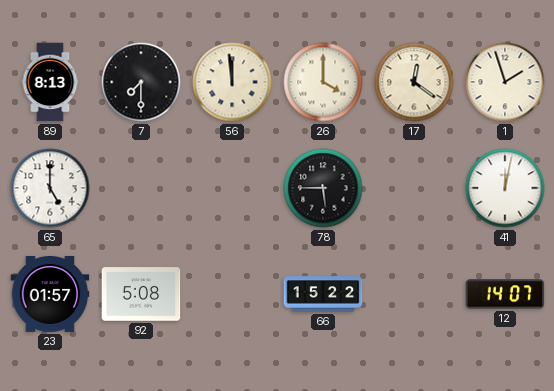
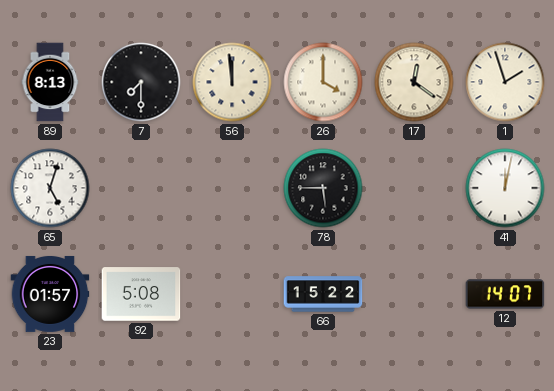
65: 5:00 -> 5:03
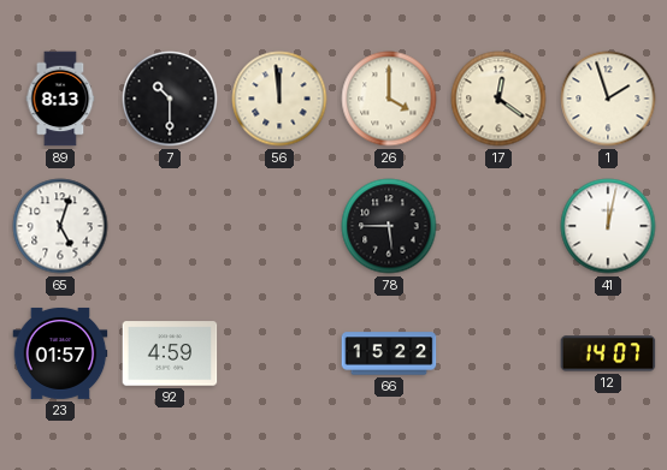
7: 7:30 -> 10:30
92: 5:08 -> 4:59
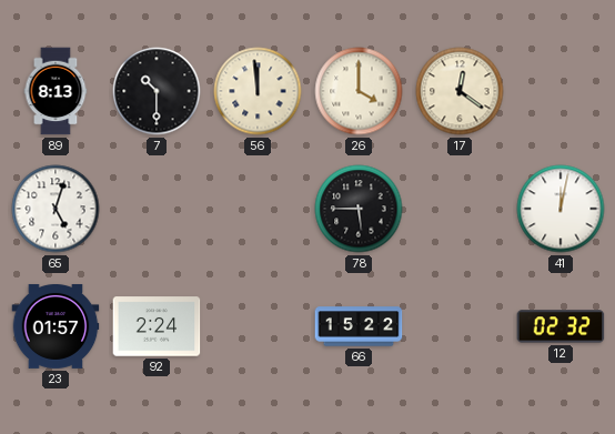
1: 1:57 -> none
92: 4:59 -> 2:24
12: 14:07 -> 02:32
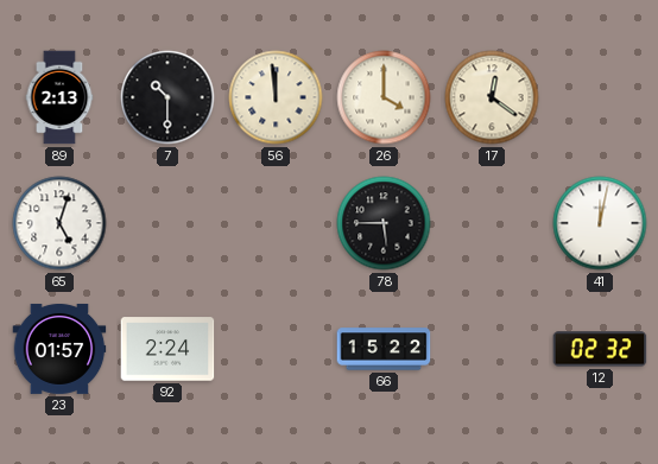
89: 8:13 -> 2:13
